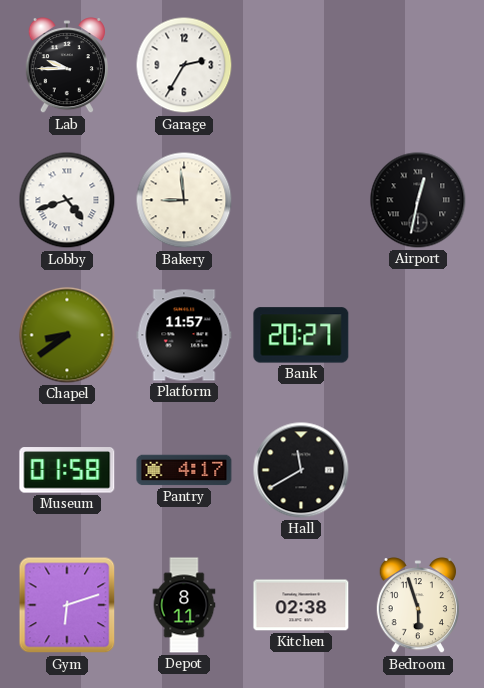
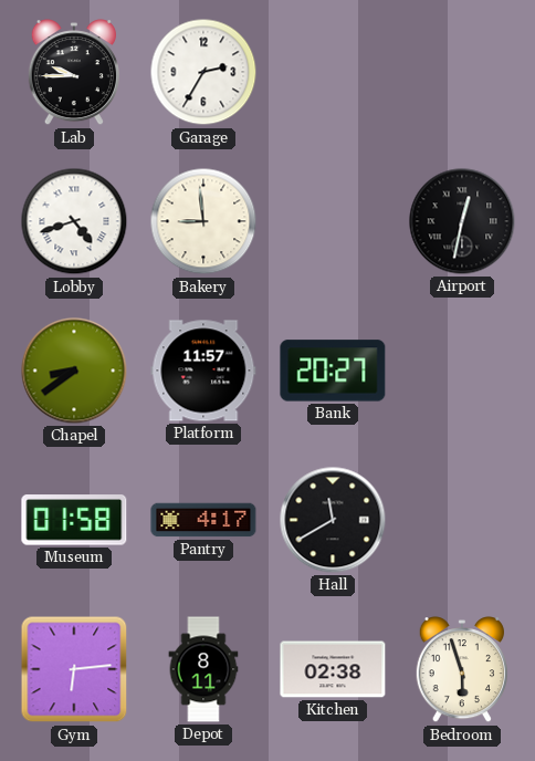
Gym: 6:12 -> 6:14
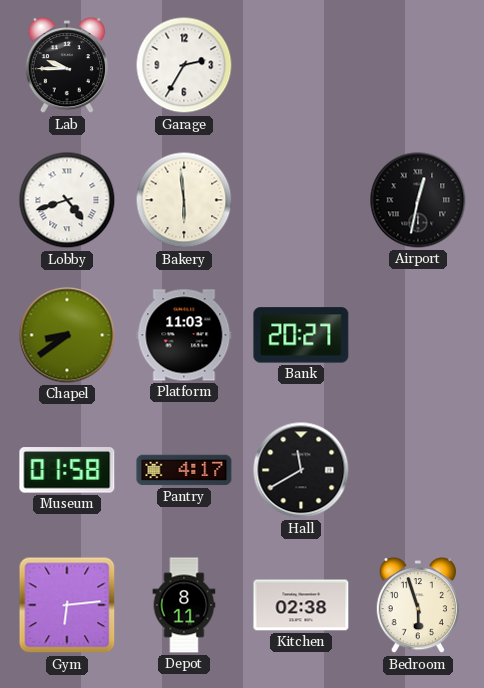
Bakery: 8:59 -> 5:59
Platform: 11:57 -> 11:03
